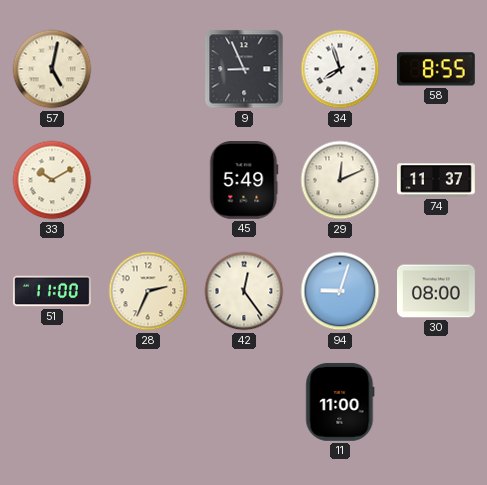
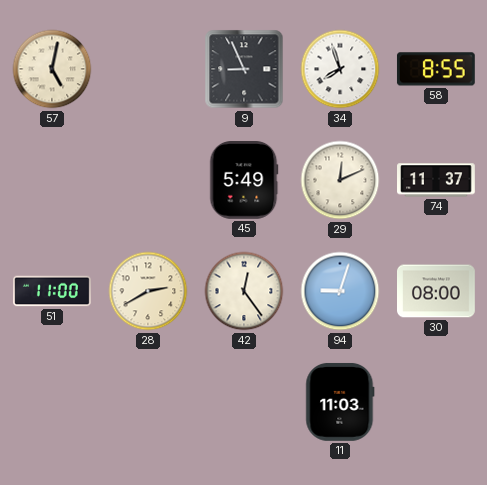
33: 10:10 -> none
28: 2:34 -> 2:40
11: 11:00 -> 11:03
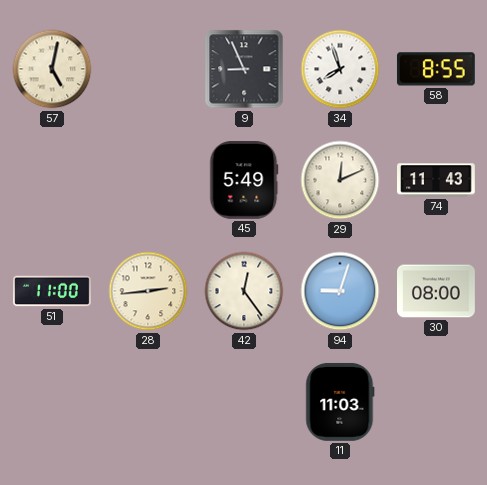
74: 11:37 -> 11:43
28: 2:40 -> 2:44
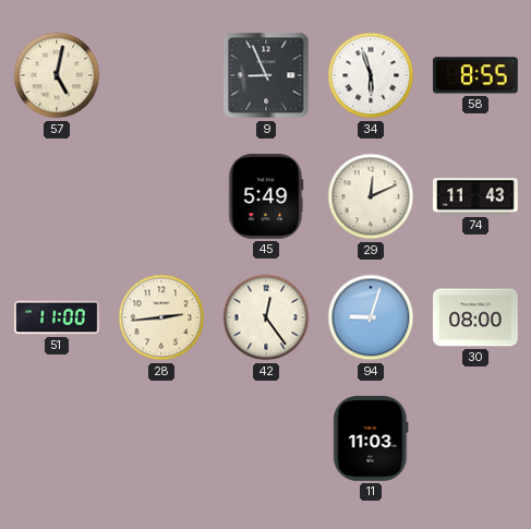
34: 7:57 -> 5:57
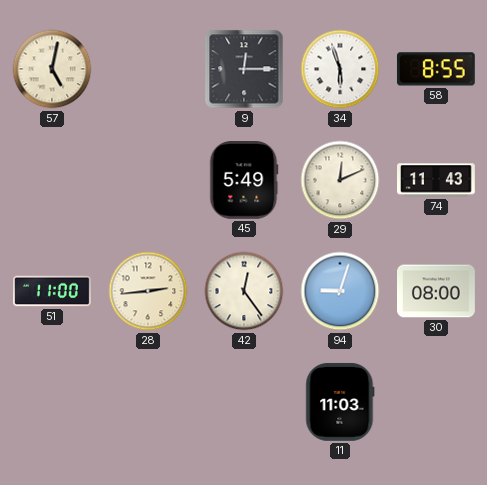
9: 8:56 -> 12:15
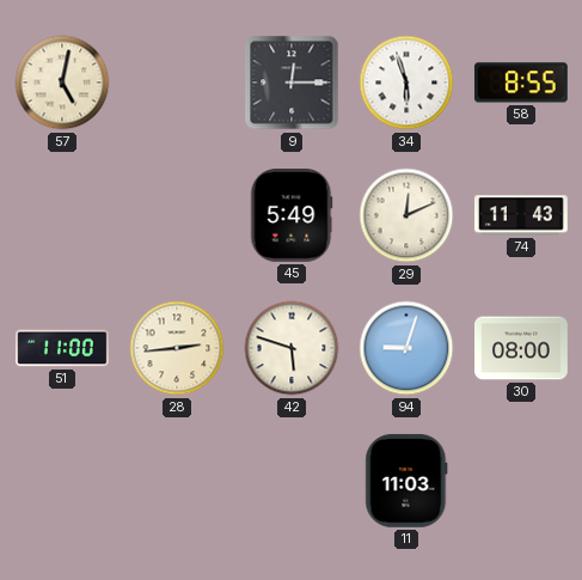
42: 12:24 -> 5:48
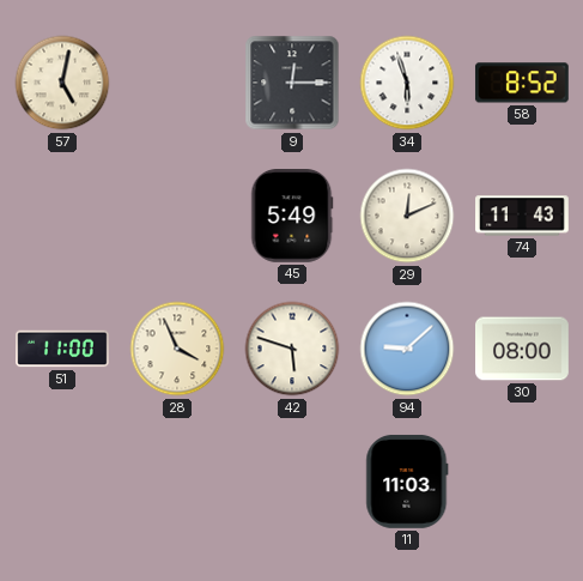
58: 8:55 -> 8:52
28: 2:44 -> 3:56
94: 9:03 -> 9:08
